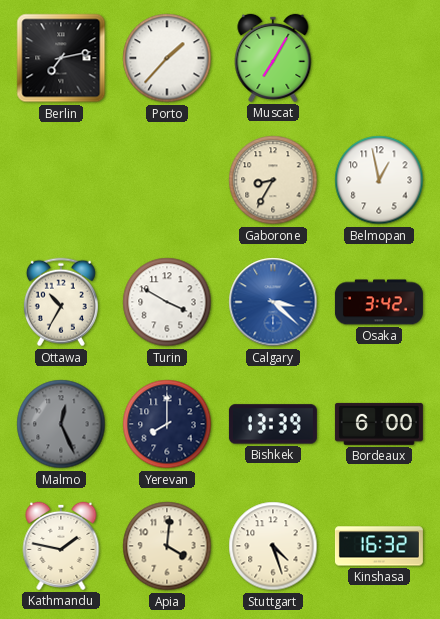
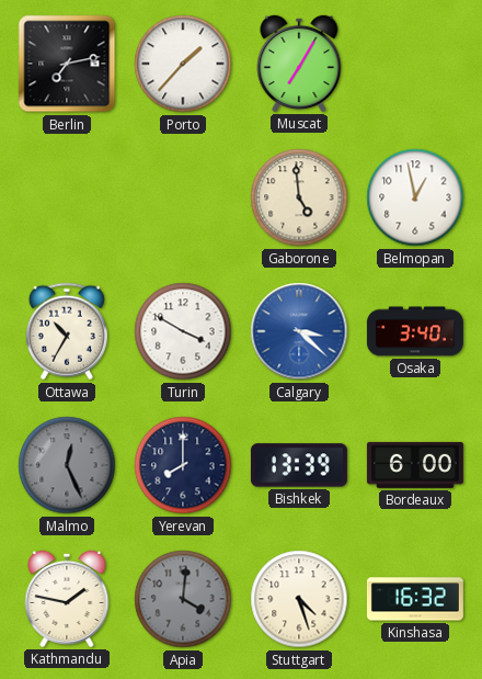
Gaborone: 8:35 -> 4:59
Osaka: 3:42 -> 3:40
Apia dial: cream -> grey
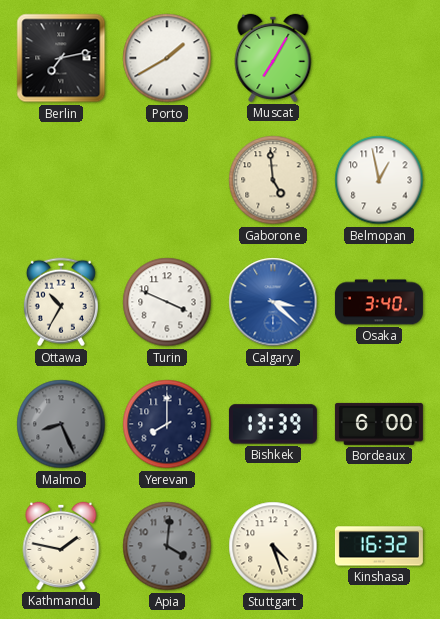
Porto: 1:37 -> 1:40
Turin: 3:50 -> 3:49
Malmo: 12:26 -> 8:26
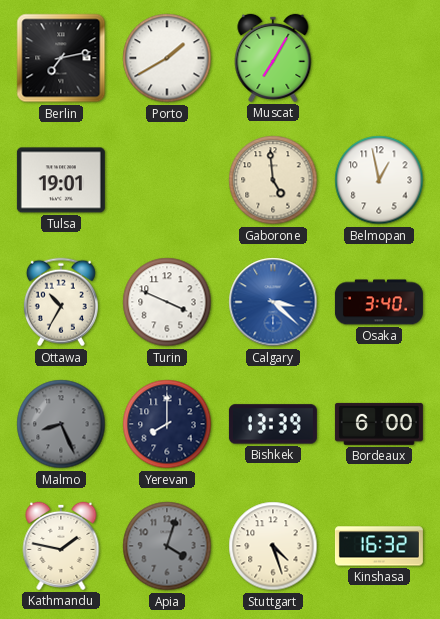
Tulsa: none -> 19:01
Apia: 4:01 -> 4:03
